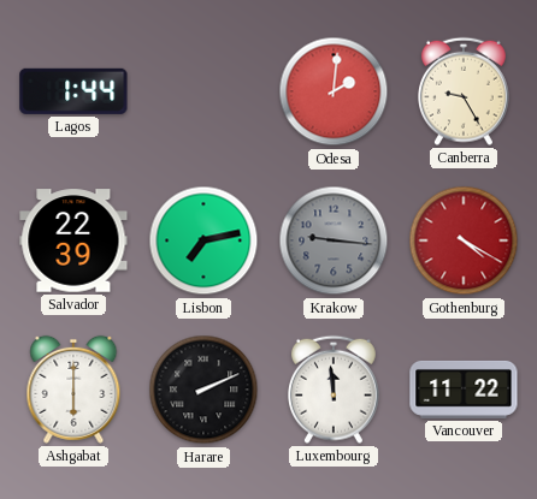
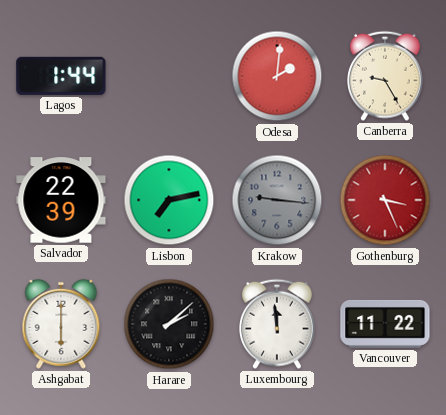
Gothenburg: 4:20 -> 3:26
Harare: 2:11 -> 2:08
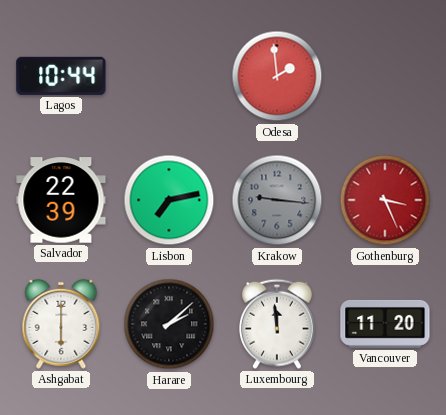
Lagos: 1:44 -> 10:44
Odesa: 2:01 -> 1:59
Canberra: 9:25 -> none
Vancouver: 11:22 -> 11:20
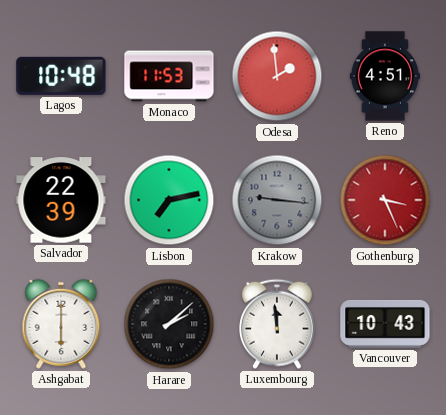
Lagos: 10:44 -> 10:48
Monaco: none -> 11:53
Reno: none -> 4:51
Vancouver: 11:20 -> 10:43
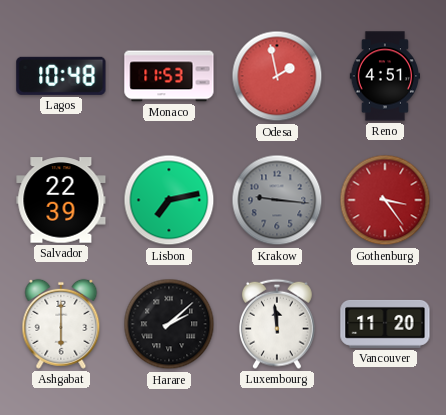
Odesa: 1:59 -> 1:58
Gothenburg: 3:26 -> 3:24
Vancouver: 10:43 -> 11:20
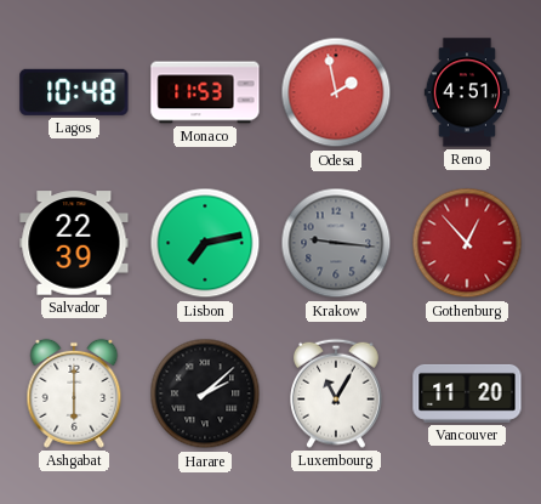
Gothenburg: 3:24 -> 12:53
Luxembourg: 11:59 -> 11:05
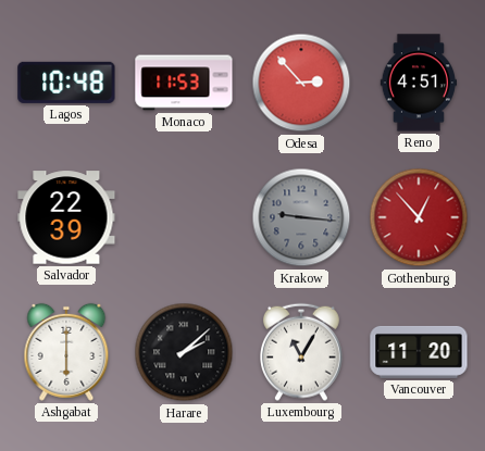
Odesa: 1:58 -> 2:53
Lisbon: 7:13 -> none
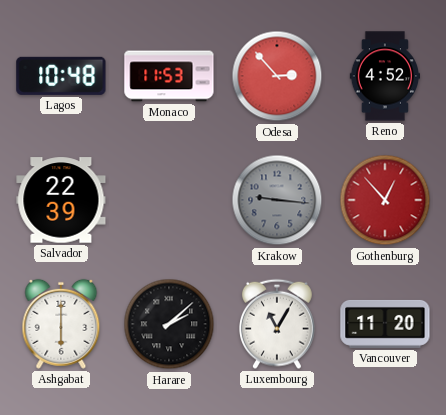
Reno: 4:51 -> 4:52
